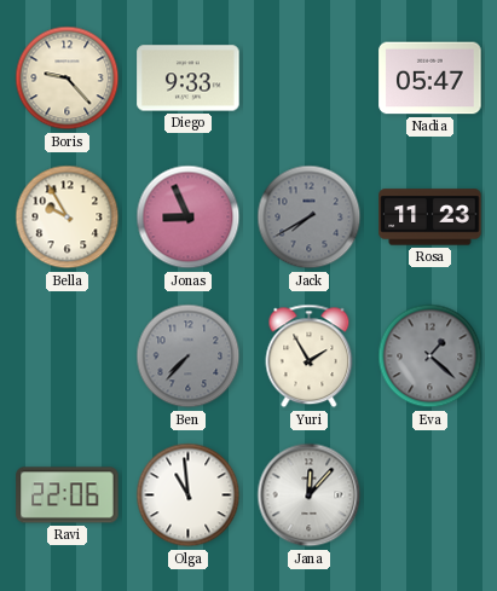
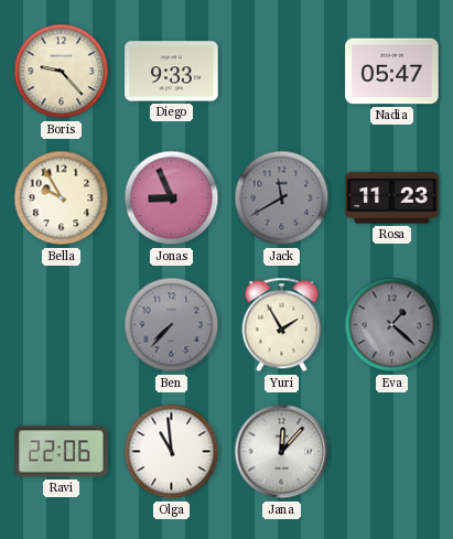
Jack: 7:40 -> 11:40
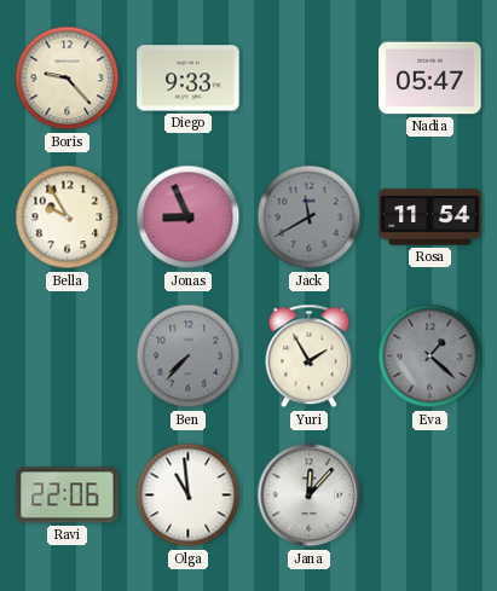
Rosa: 11:23 -> 11:54
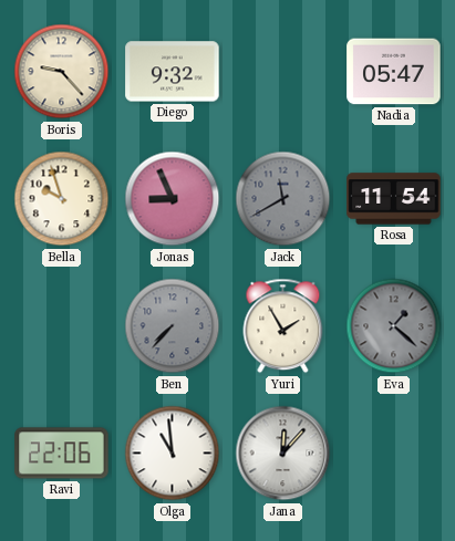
Diego: 9:33 -> 9:32
Bella: 9:55 -> 9:57
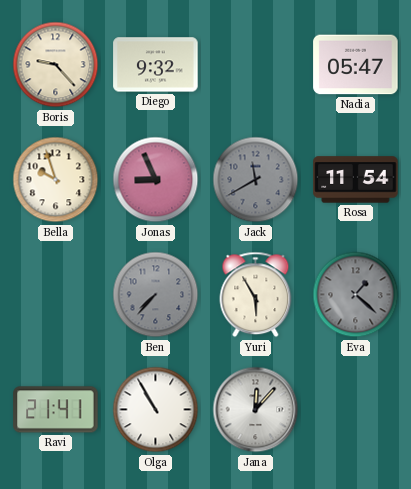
Yuri: 1:55 -> 5:55
Ravi: 22:06 -> 21:41
Olga: 10:59 -> 10:55
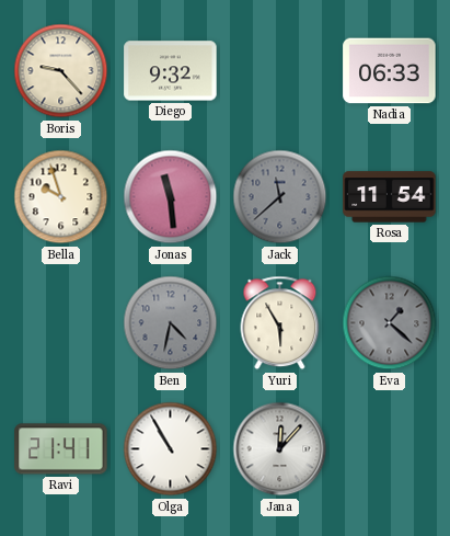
Nadia: 05:47 -> 06:33
Jonas: 8:56 -> 11:29
Jack: 11:40 -> 11:38
Ben: 7:37 -> 4:32
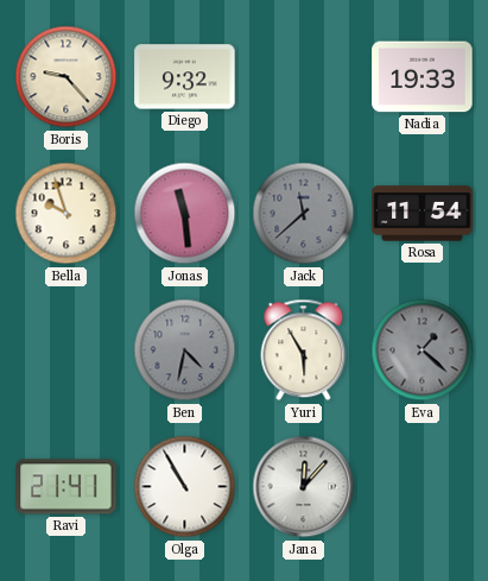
Nadia: 06:33 -> 19:33
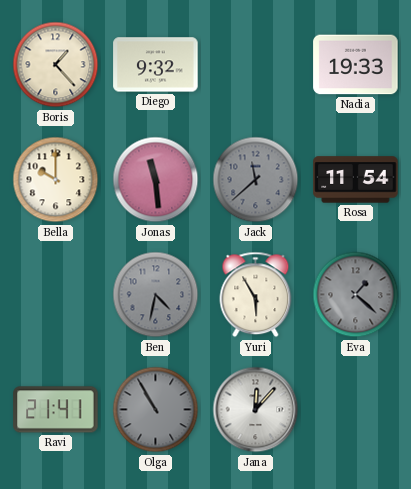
Boris: 9:23 -> 1:23
Bella: 9:57 -> 10:00
Olga dial: white -> grey
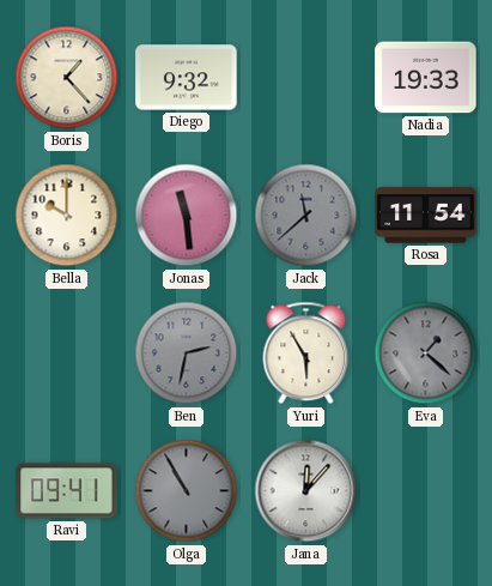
Ben: 4:32 -> 2:32
Ravi: 21:41 -> 09:41
